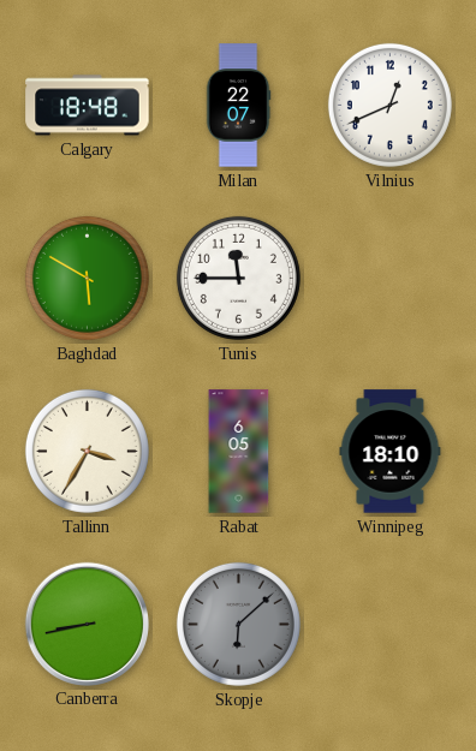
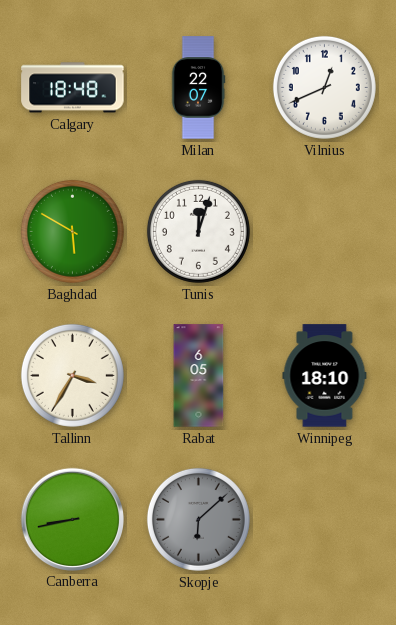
Tunis: 11:45 -> 12:03
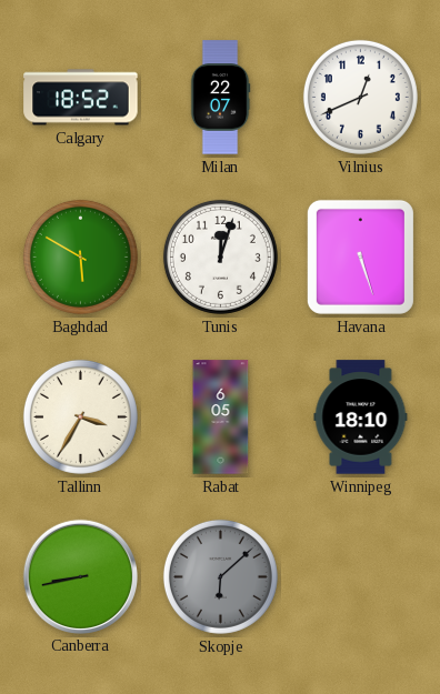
Calgary: 18:48 -> 18:52
Havana: none -> 5:27
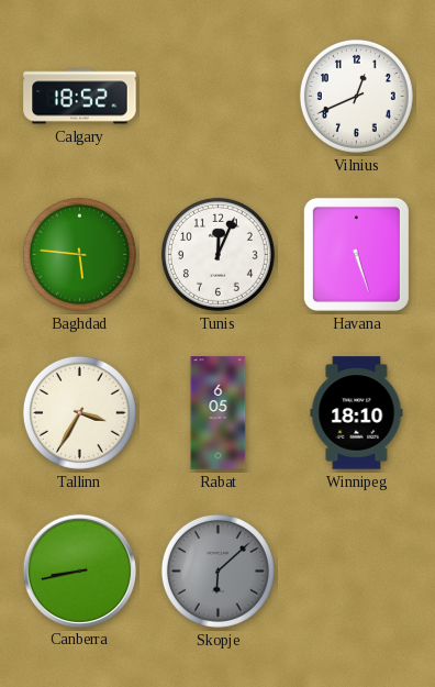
Milan: 22:07 -> none
Baghdad: 5:50 -> 5:46
Tunis: 12:03 -> 12:04
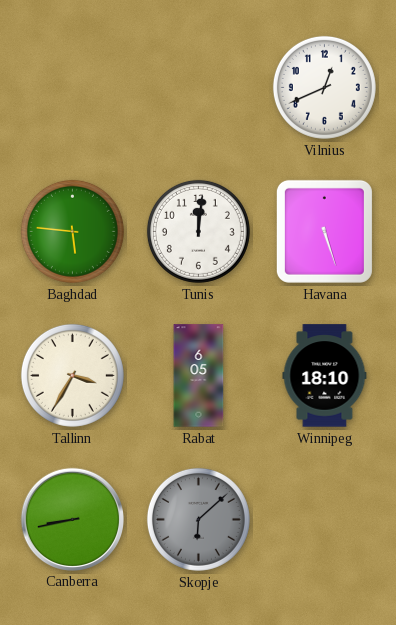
Calgary: 18:52 -> none
Tunis: 12:04 -> 12:01
